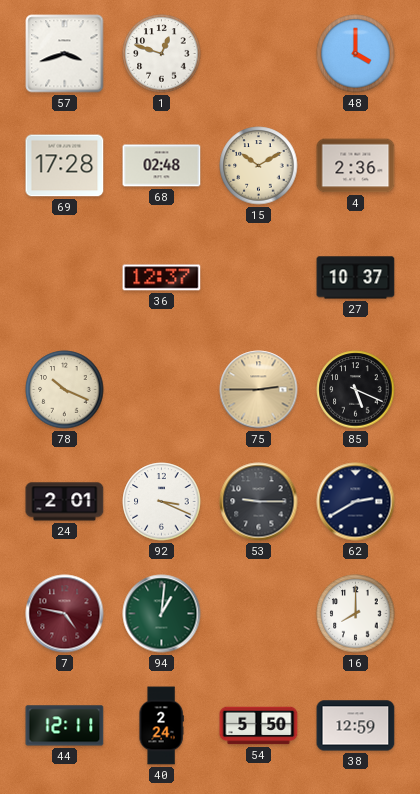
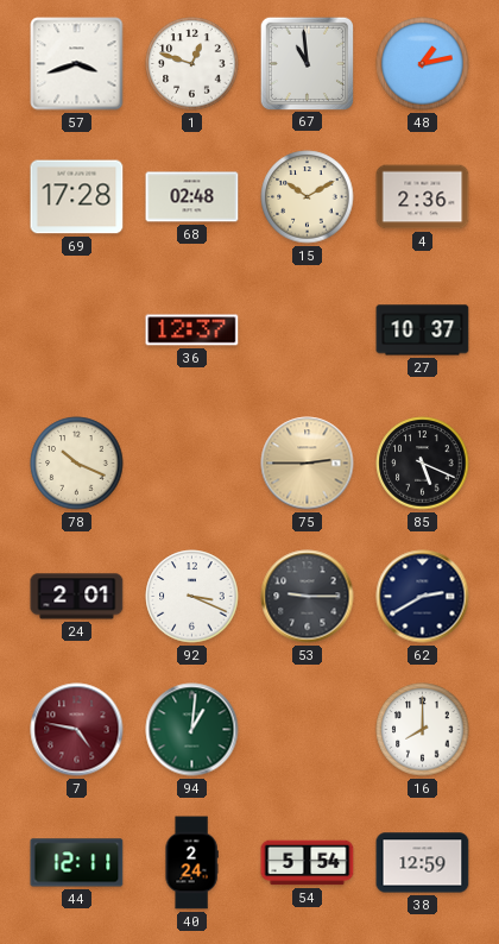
67: none -> 10:59
48: 4:00 -> 1:13
54: 5:50 -> 5:54
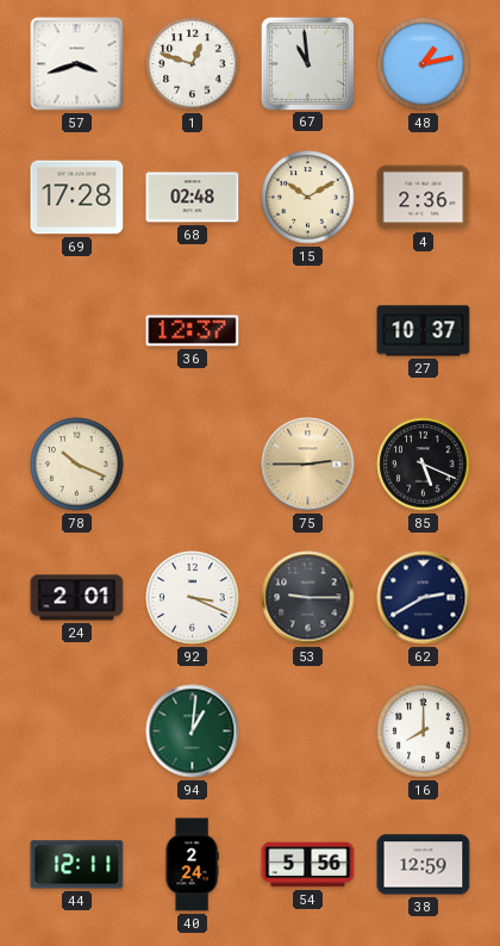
7: 4:47 -> none
54: 5:54 -> 5:56
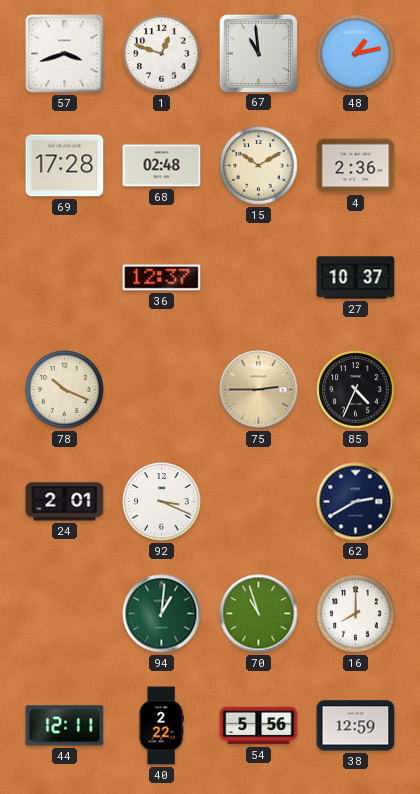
85: 5:19 -> 4:34
53: 9:15 -> none
70: none -> 10:57
40: 2:24 -> 2:22
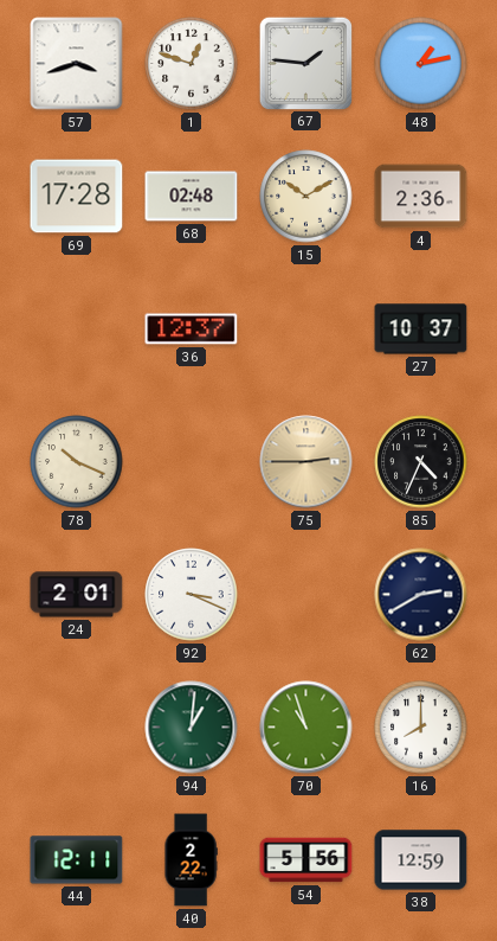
67: 10:59 -> 1:46
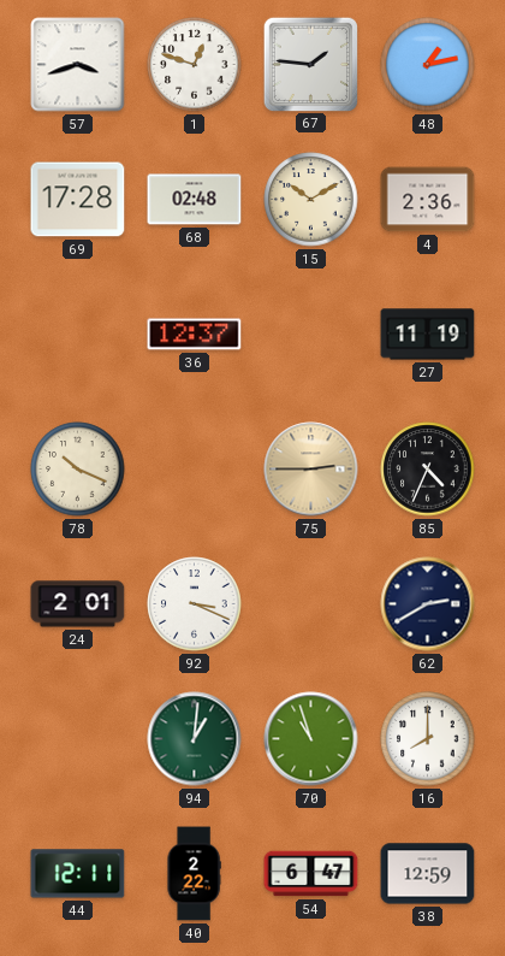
27: 10:37 -> 11:19
54: 5:56 -> 6:47
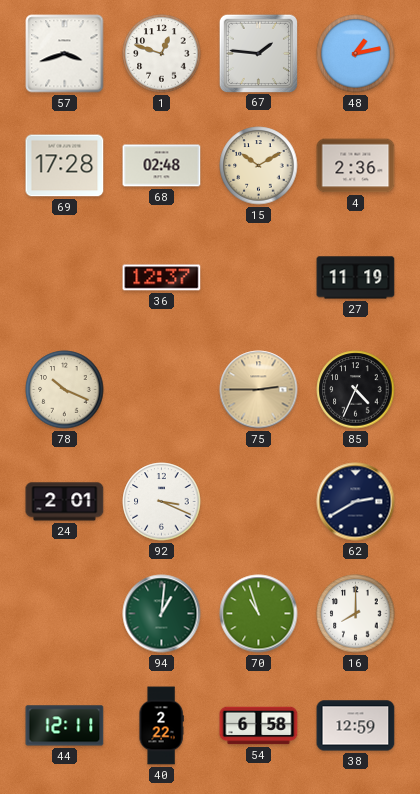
54: 6:47 -> 6:58
